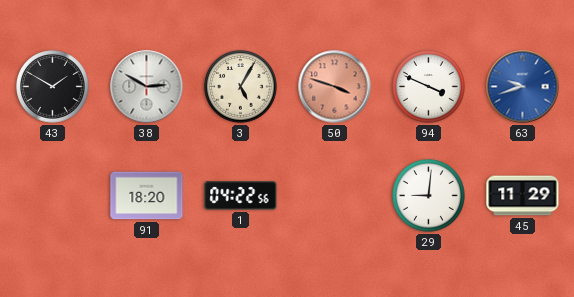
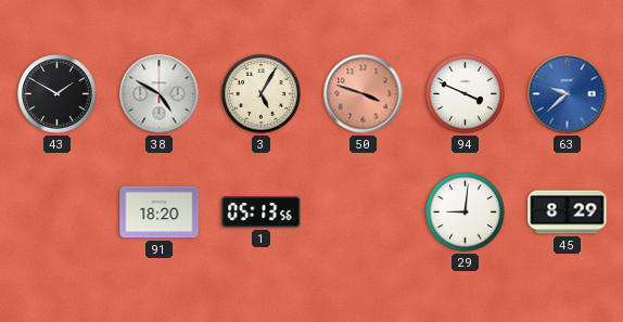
38: 2:50 -> 4:50
63: 9:42 -> 9:38
1: 04:22 -> 05:13
45: 11:29 -> 8:29
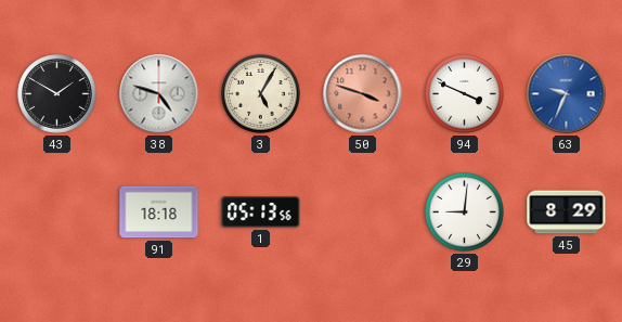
38: 4:50 -> 4:48
63: 9:38 -> 9:34
91: 18:20 -> 18:18
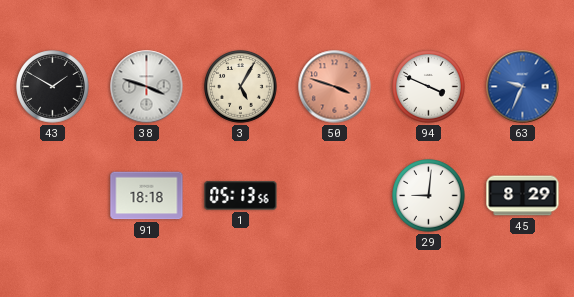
38: 4:48 -> 3:48
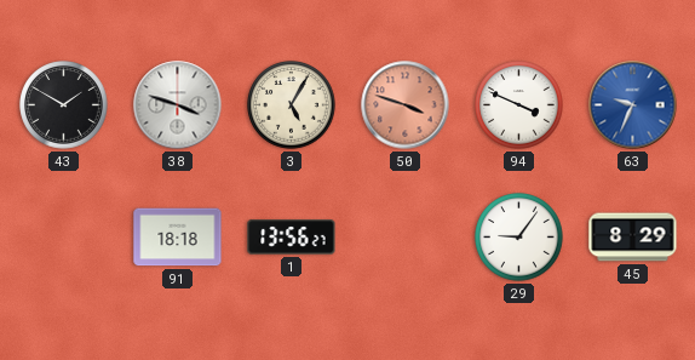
1: 05:13 -> 13:56
29: 9:01 -> 9:06
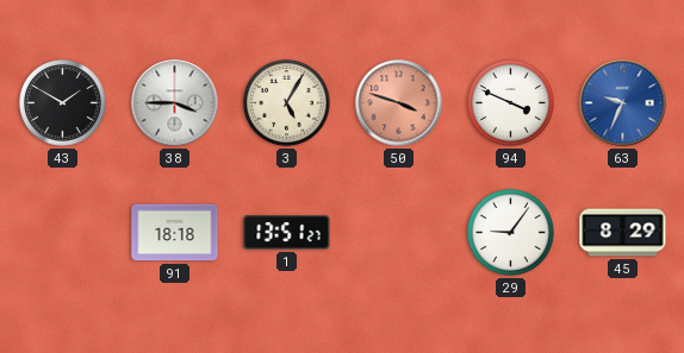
38: 3:48 -> 3:45
1: 13:56 -> 13:51
